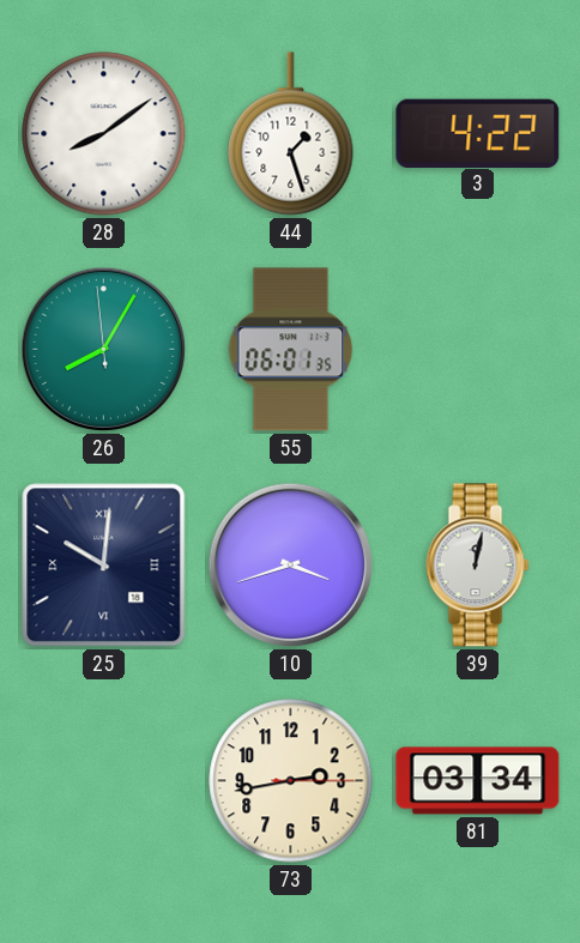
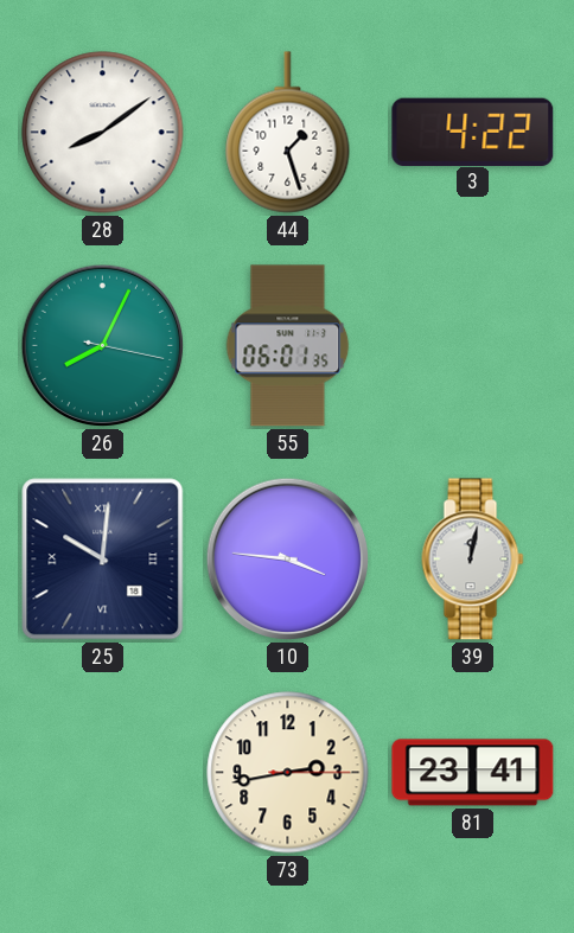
26: 8:04:59 -> 8:04:17
10: 3:42 -> 3:46
81: 03:34 -> 23:41
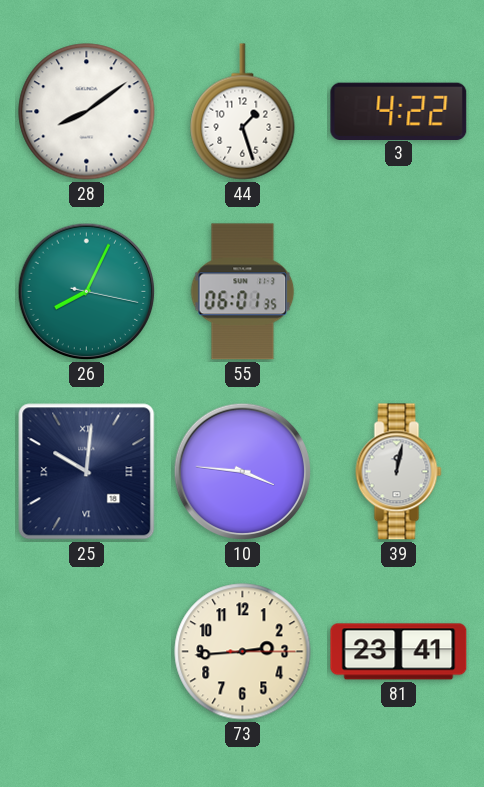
73: 2:43 -> 2:44
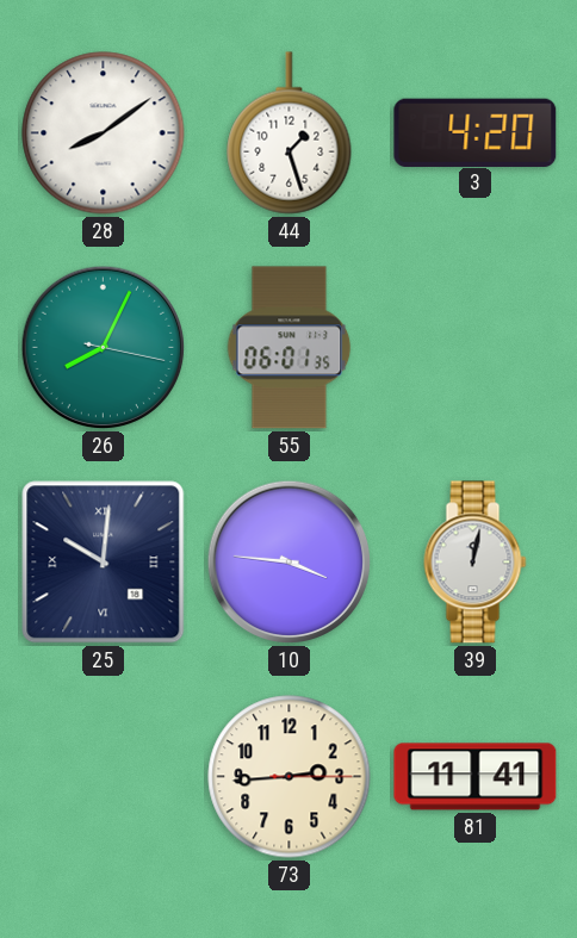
3: 4:22 -> 4:20
81: 23:41 -> 11:41
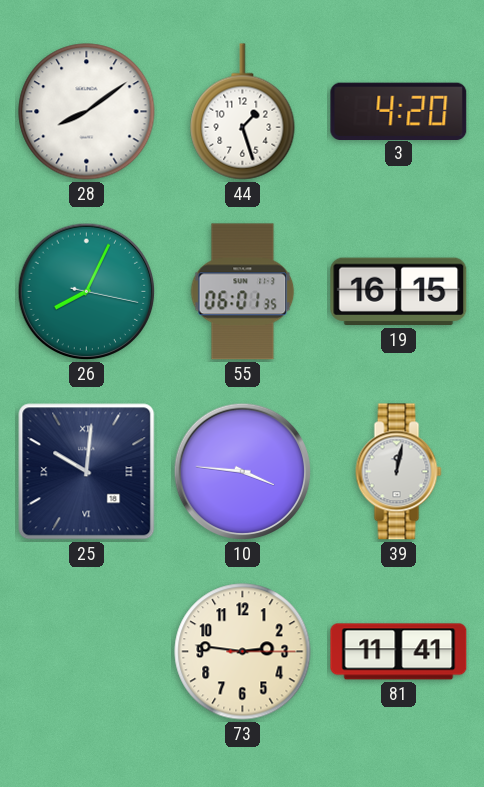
19: none -> 16:15
73: 2:44 -> 2:46
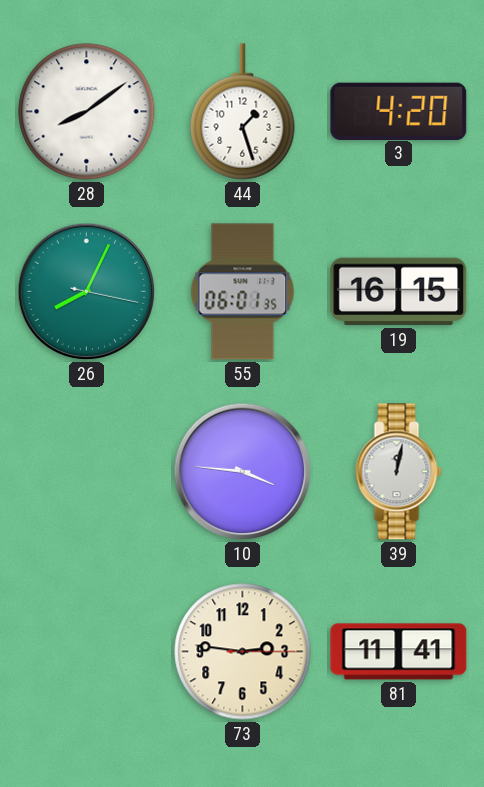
25: 10:01 -> none
